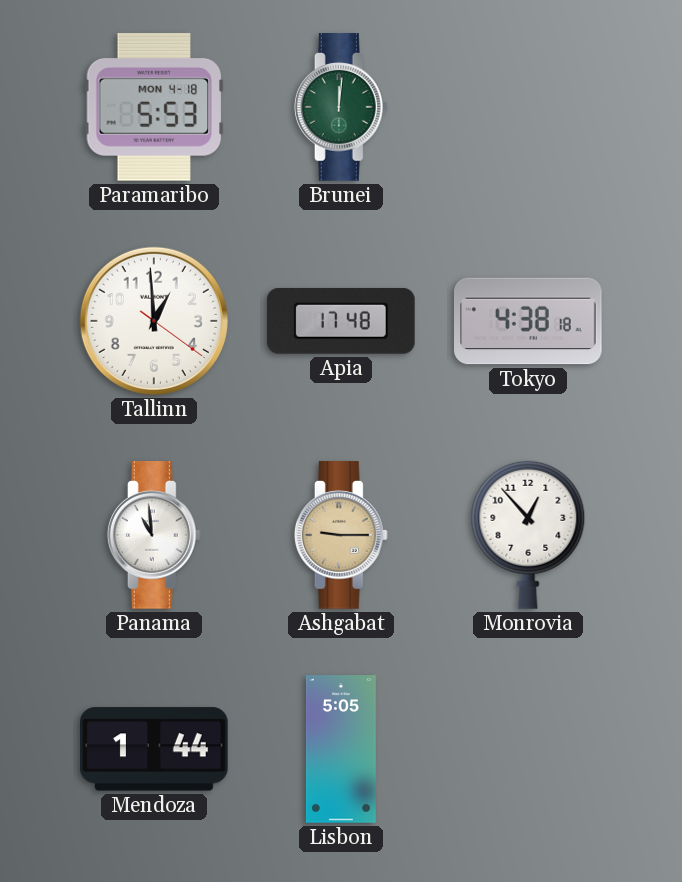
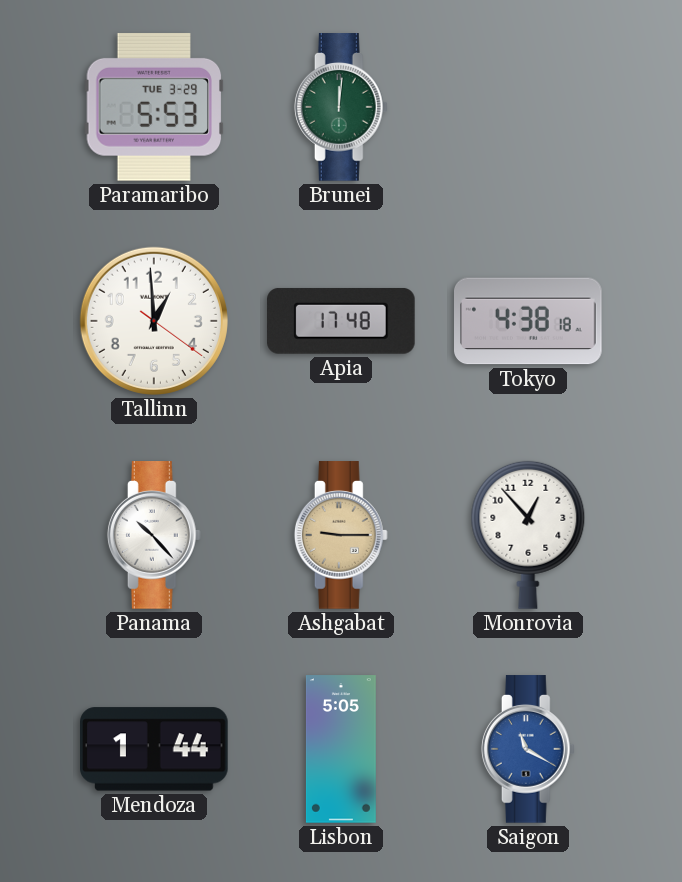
Paramaribo date: MON 4-18 -> TUE 3-29
Panama: 10:59 -> 10:23
Saigon: none -> 11:20
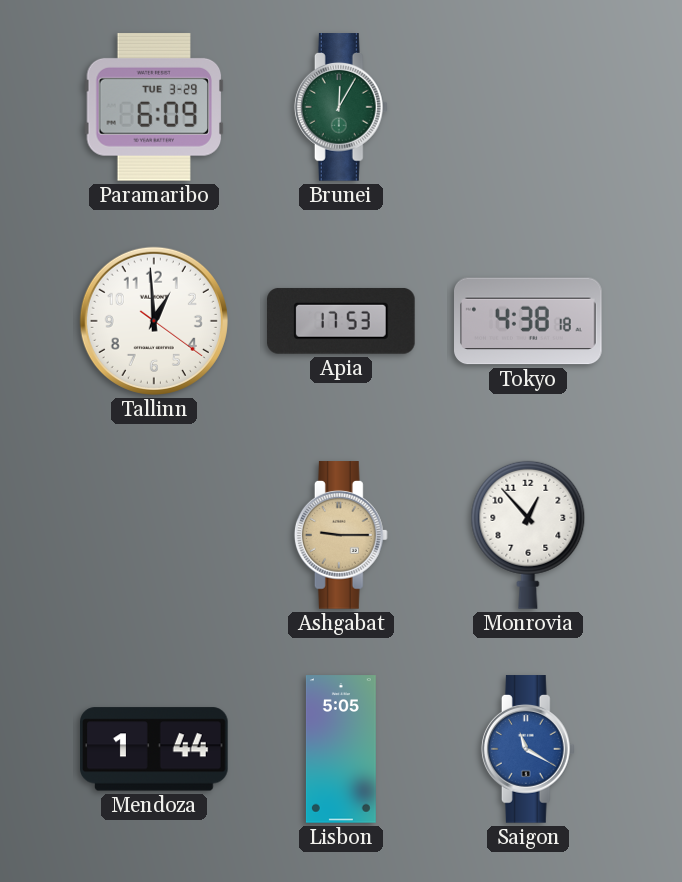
Paramaribo: 5:53 -> 6:09
Brunei: 12:01 -> 12:05
Apia: 17:48 -> 17:53
Panama: 10:23 -> none
